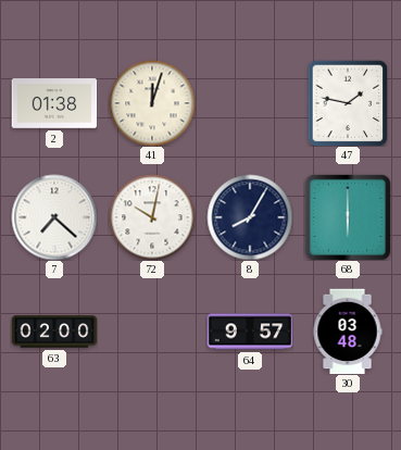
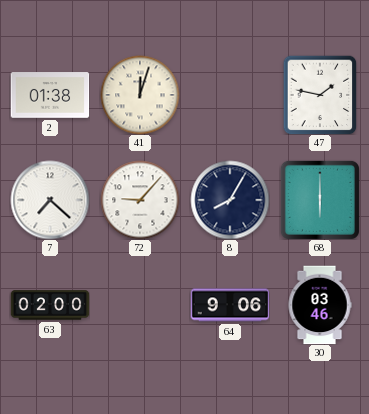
72: 10:02 -> 9:07
64: 9:57 -> 9:06
30: 03:48 -> 03:46
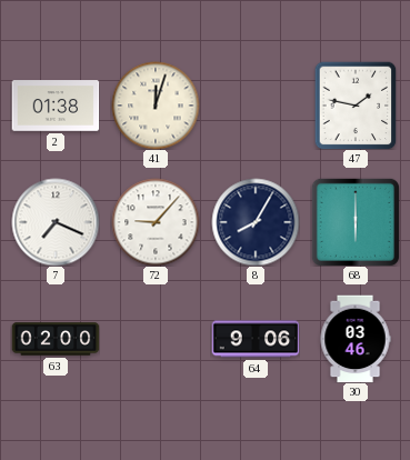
7: 7:22 -> 7:19
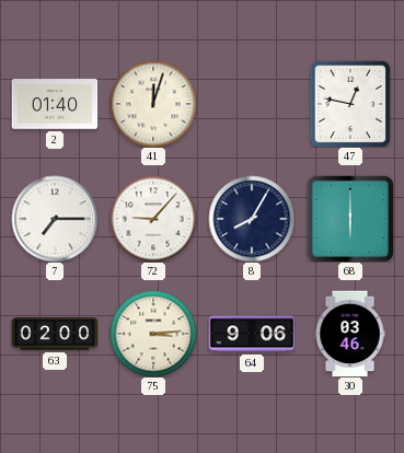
2: 01:38 -> 01:40
47: 1:47 -> 12:47
7: 7:19 -> 7:15
75: none -> 3:14
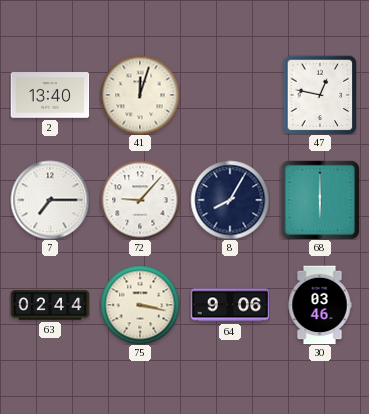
2: 01:40 -> 13:40
63: 02:00 -> 02:44
75: 3:14 -> 3:17
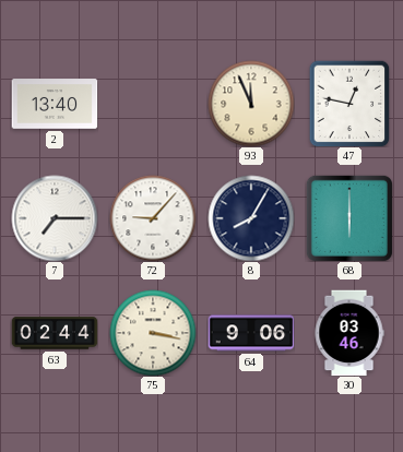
41: 12:03 -> none
93: none -> 11:56
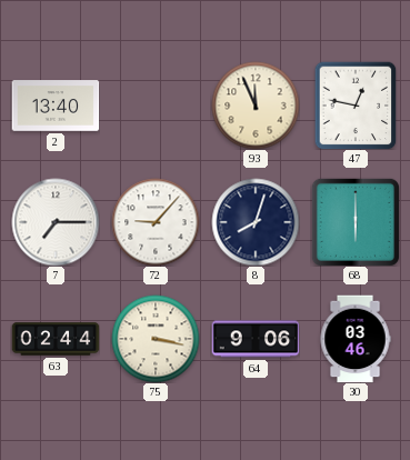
8: 8:05 -> 8:03
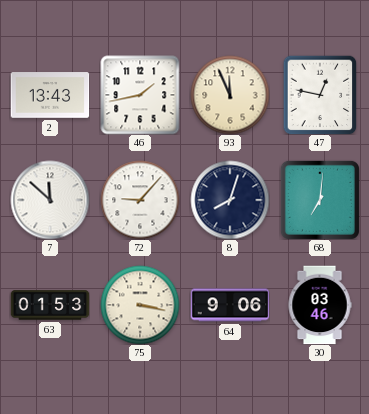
2: 13:40 -> 13:43
46: none -> 1:43
7: 7:15 -> 11:52
68: 6:00 -> 7:01
63: 02:44 -> 01:53
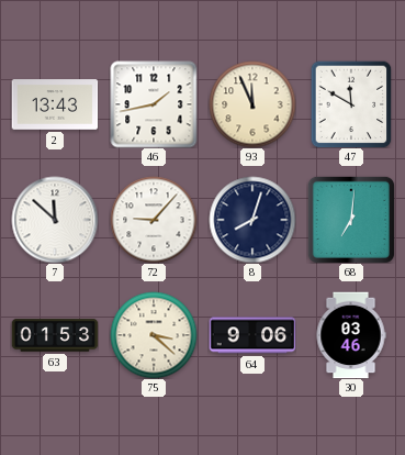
47: 12:47 -> 11:50
75: 3:17 -> 3:22
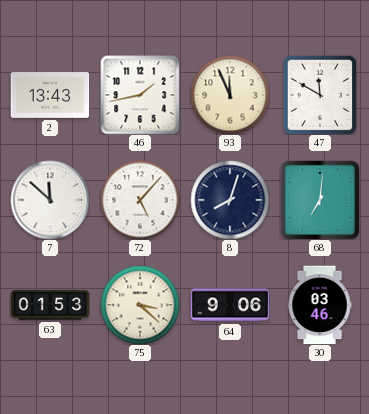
72: 9:07 -> 5:07
